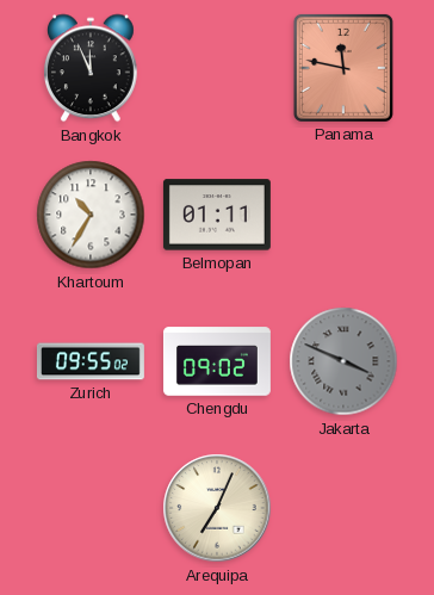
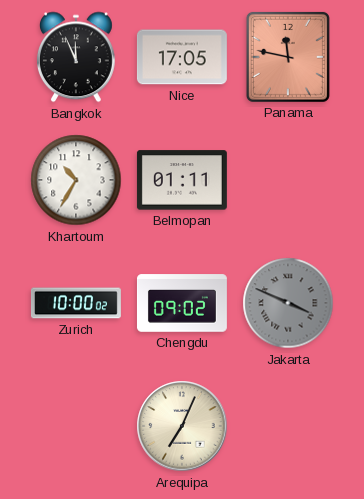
Nice: none -> 17:05
Zurich: 09:55 -> 10:00
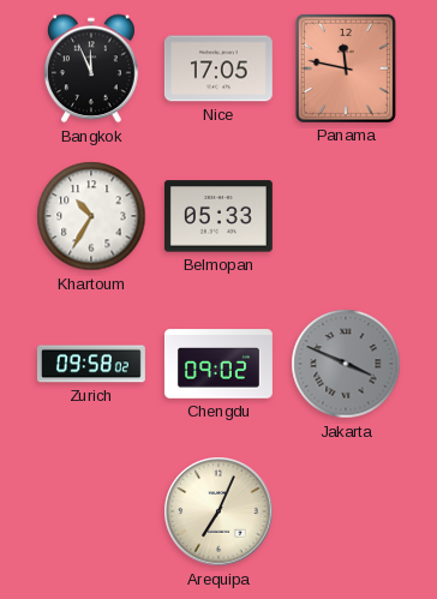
Belmopan: 01:11 -> 05:33
Zurich: 10:00 -> 09:58
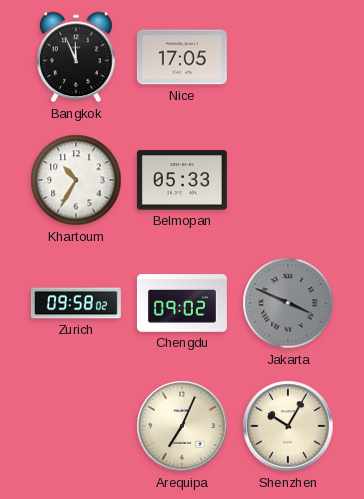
Panama: 11:47 -> none
Shenzhen: none -> 10:05
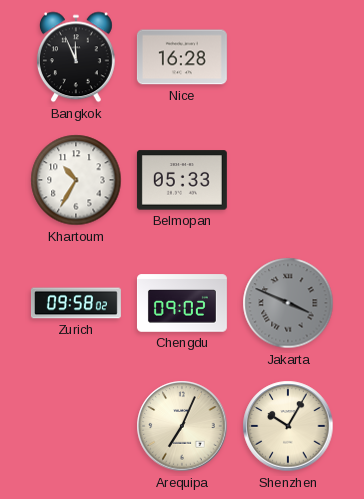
Nice: 17:05 -> 16:28
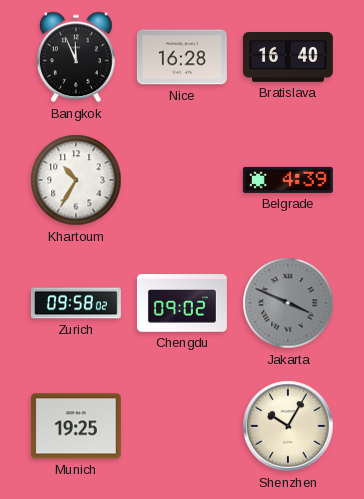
Bratislava: none -> 16:40
Belmopan: 05:33 -> none
Belgrade: none -> 4:39
Munich: none -> 19:25
Arequipa: 7:04 -> none
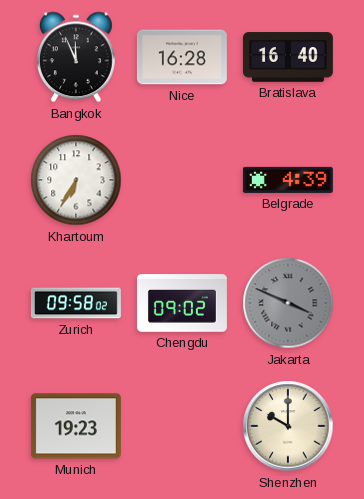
Khartoum: 10:35 -> 6:35
Munich: 19:25 -> 19:23
Shenzhen: 10:05 -> 10:00
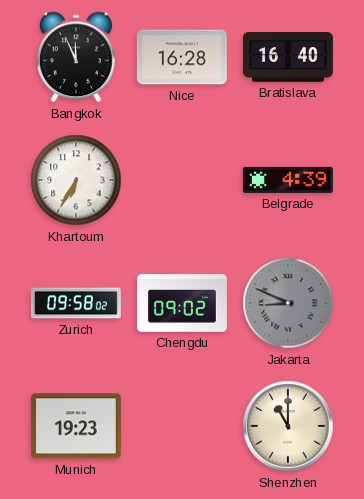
Jakarta: 3:49 -> 8:49
Shenzhen: 10:00 -> 11:00
